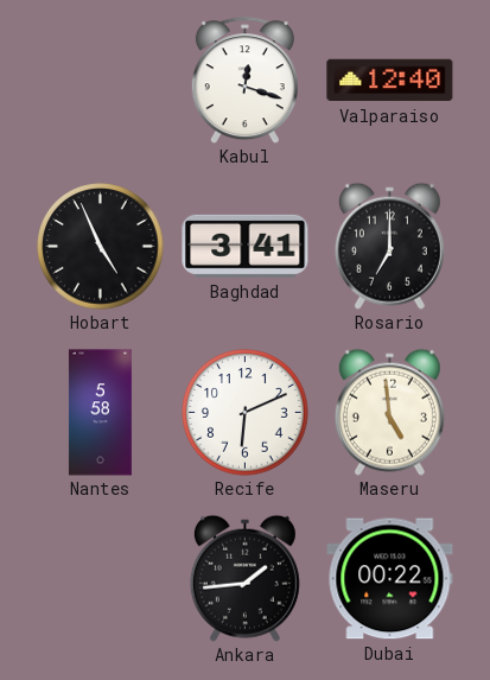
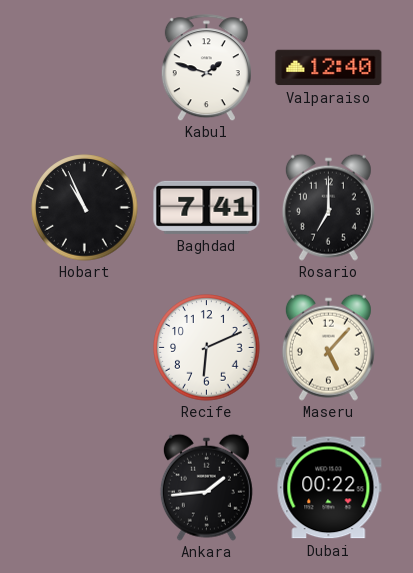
Kabul: 12:18 -> 1:48
Hobart: 4:56 -> 10:56
Baghdad: 3:41 -> 7:41
Nantes: 5:58 -> none
Maseru: 4:59 -> 5:07
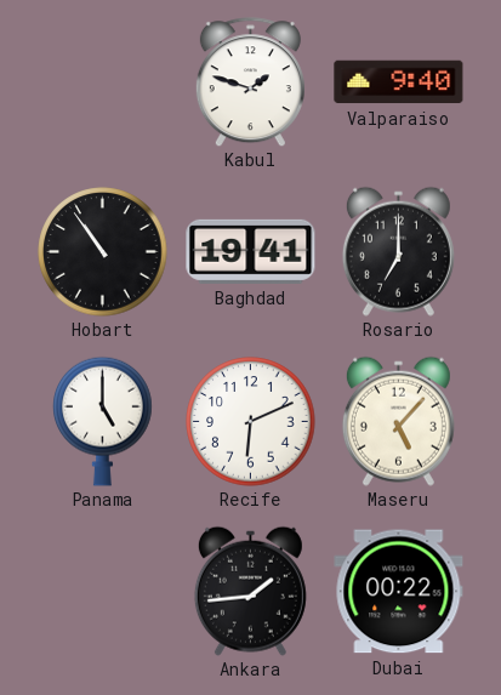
Valparaiso: 12:40 -> 9:40
Hobart: 10:56 -> 10:54
Baghdad: 7:41 -> 19:41
Panama: none -> 5:00
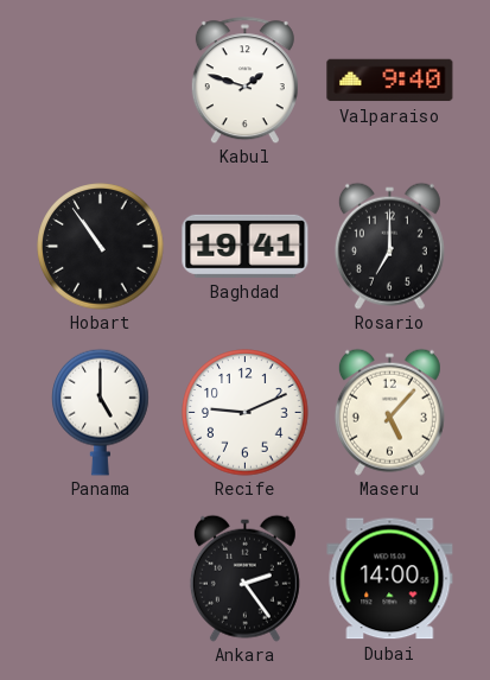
Recife: 6:11 -> 9:11
Ankara: 1:44 -> 2:24
Dubai: 00:22 -> 14:00
